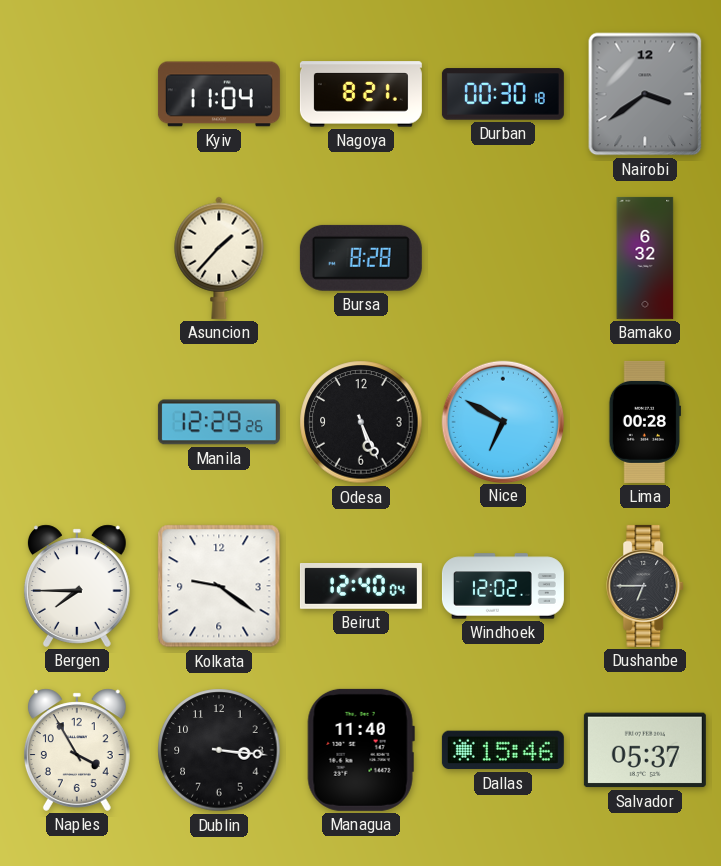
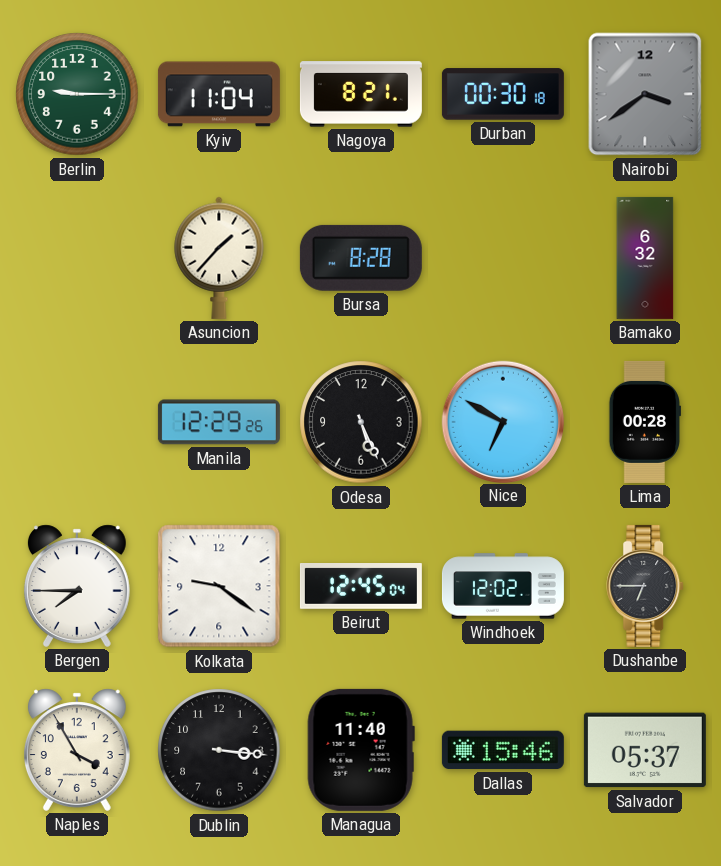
Berlin: none -> 9:15
Beirut: 12:40 -> 12:45
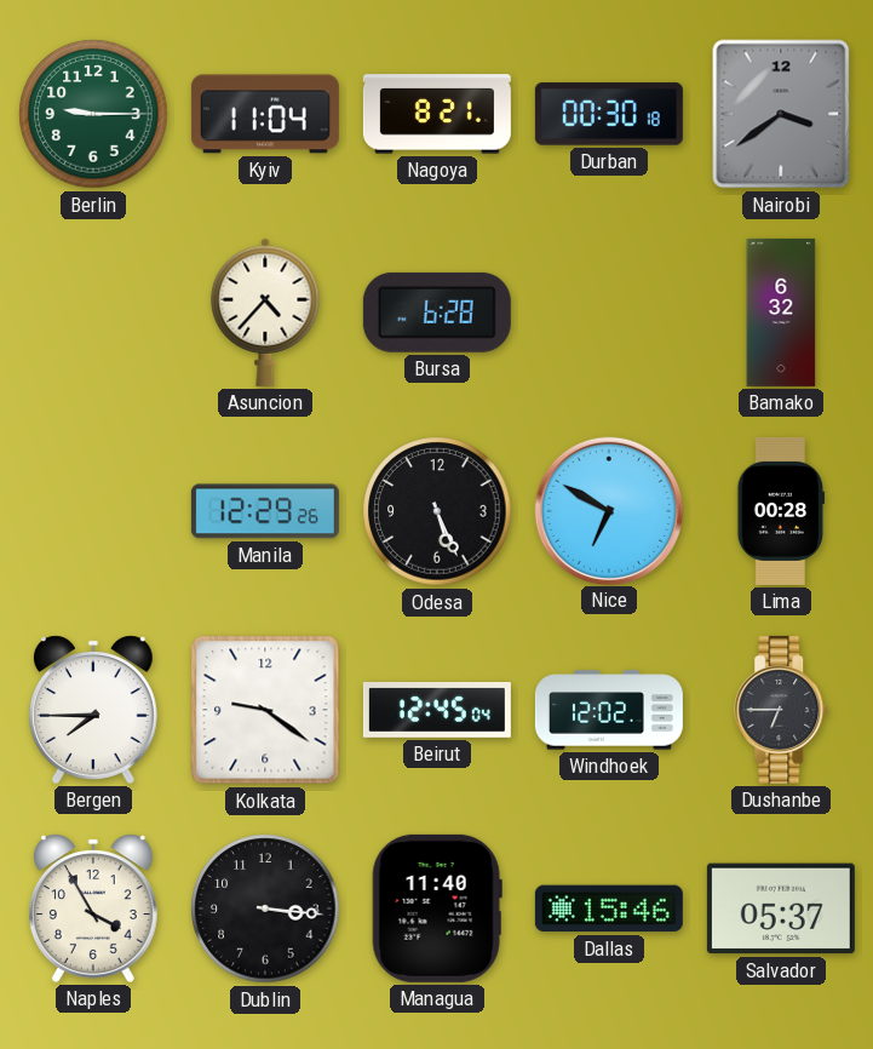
Asuncion: 1:37 -> 4:37
Bursa: 8:28 -> 6:28
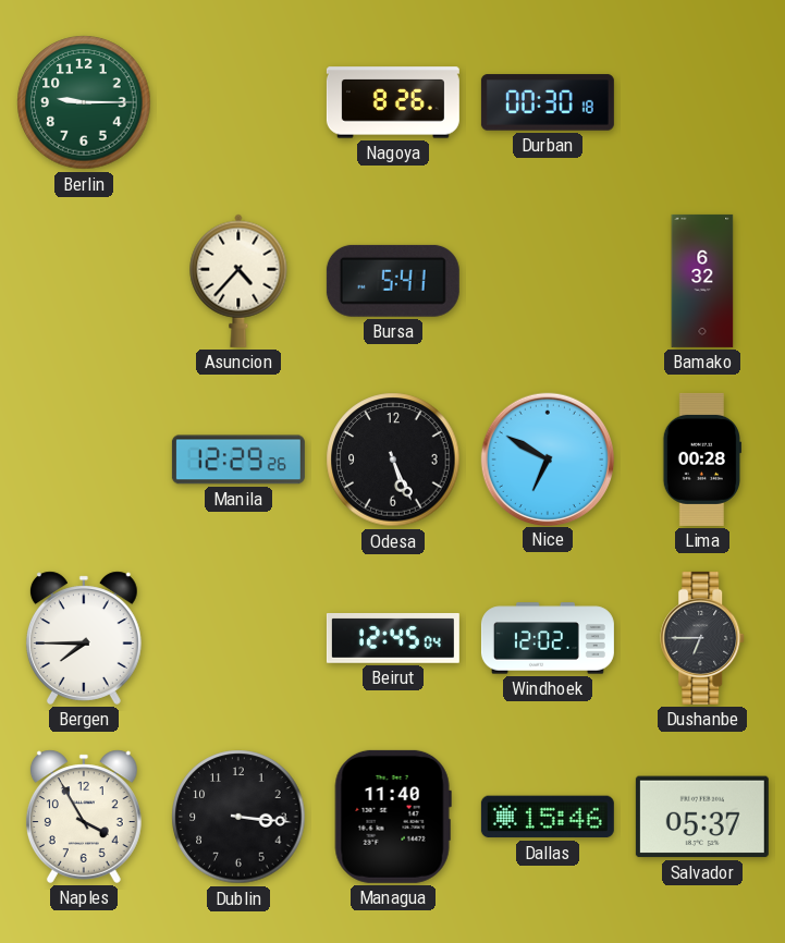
Kyiv: 11:04 -> none
Nagoya: 8:21 -> 8:26
Nairobi: 3:39 -> none
Bursa: 6:28 -> 5:41
Kolkata: 9:21 -> none
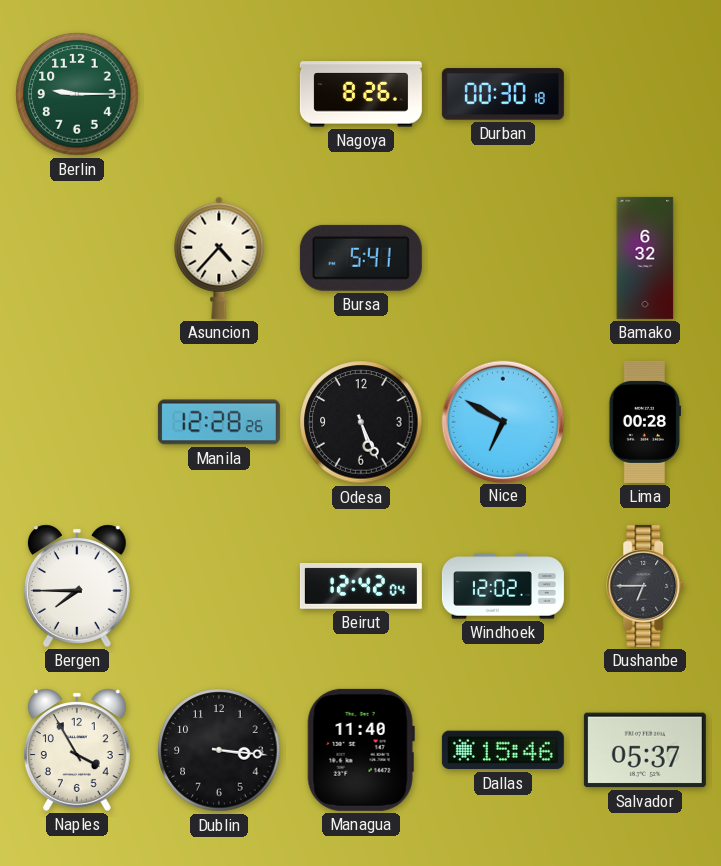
Manila: 12:29 -> 12:28
Beirut: 12:45 -> 12:42
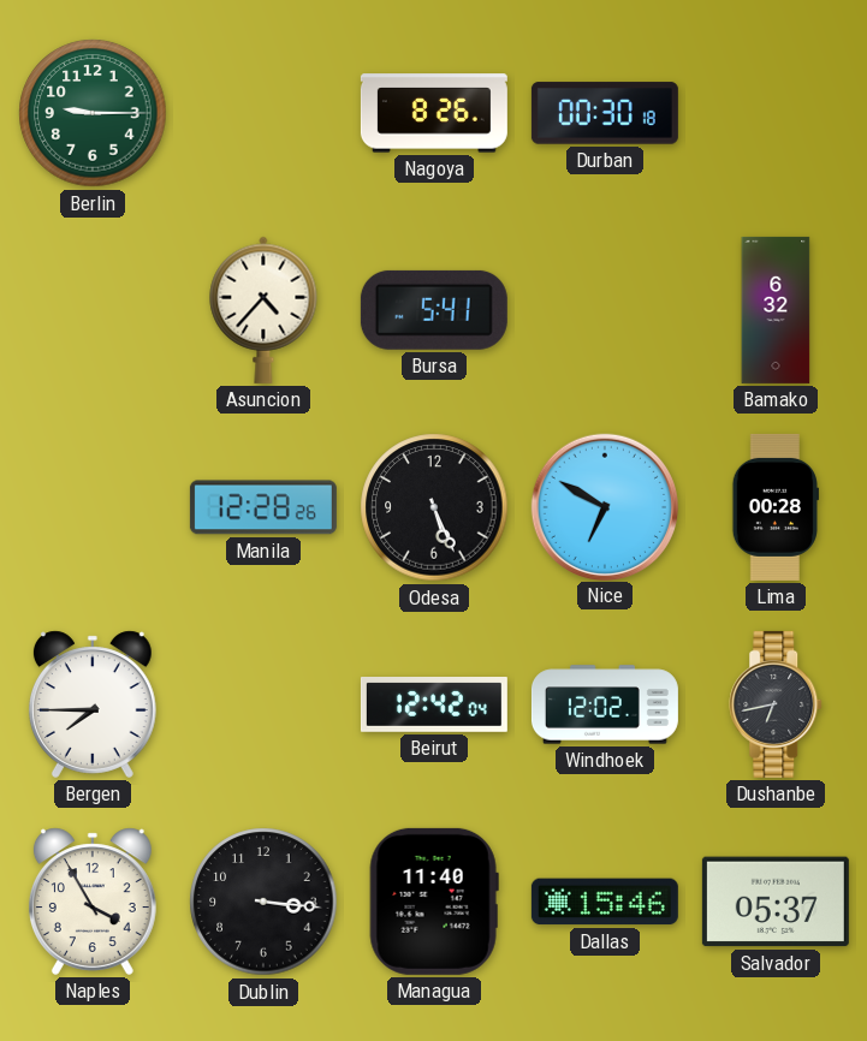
Dushanbe: 6:45 -> 6:43
